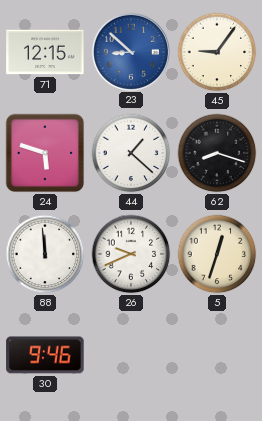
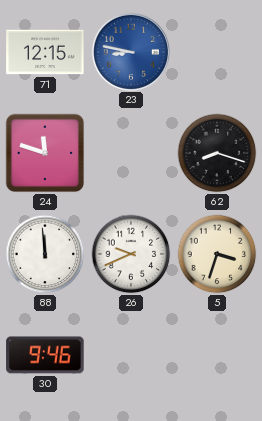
23: 8:52 -> 8:47
45: 9:06 -> none
24: 5:48 -> 11:48
44: 1:22 -> none
5: 12:33 -> 3:33
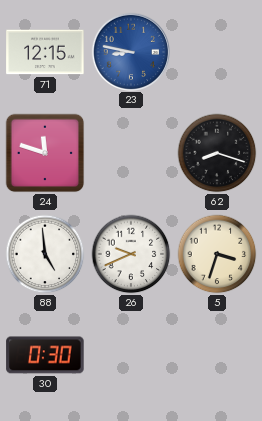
88: 11:59 -> 4:59
30: 9:46 -> 0:30
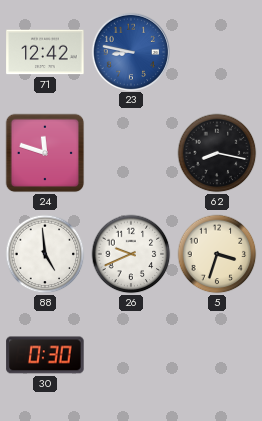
71: 12:15 -> 12:42
62: 8:18 -> 8:17
